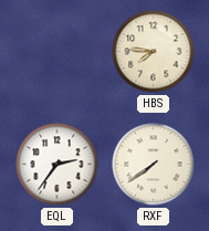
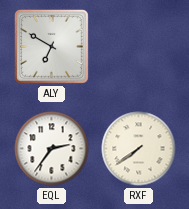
ALY: none -> 6:50
HBS: 7:46 -> none
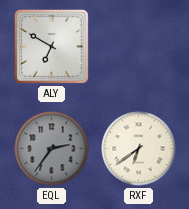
EQL dial: white -> grey
RXF: 7:39 -> 6:39
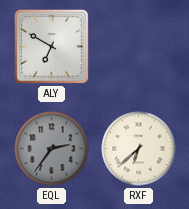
RXF: 6:39 -> 6:38
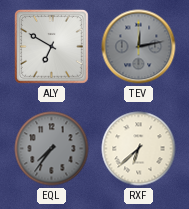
TEV: none -> 12:13
EQL: 2:36 -> 7:36
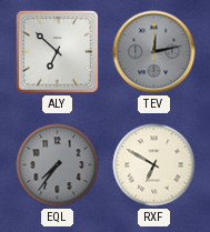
ALY: 6:50 -> 6:52
RXF: 6:38 -> 6:50
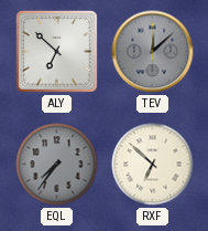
TEV: 12:13 -> 12:08
RXF: 6:50 -> 6:52
